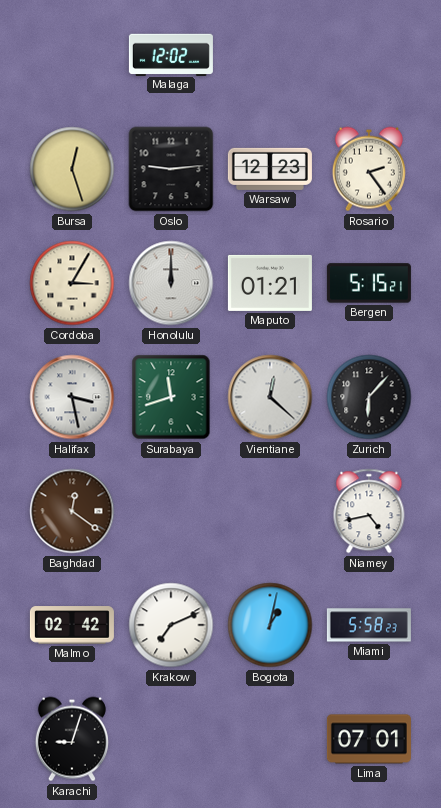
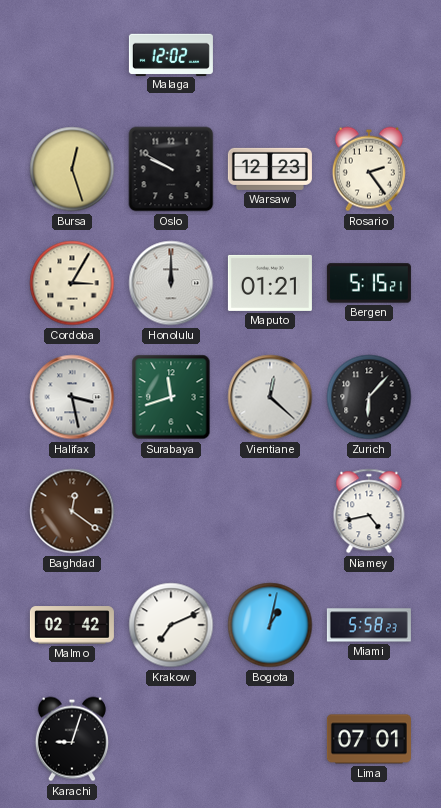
Oslo: 9:14 -> 9:50
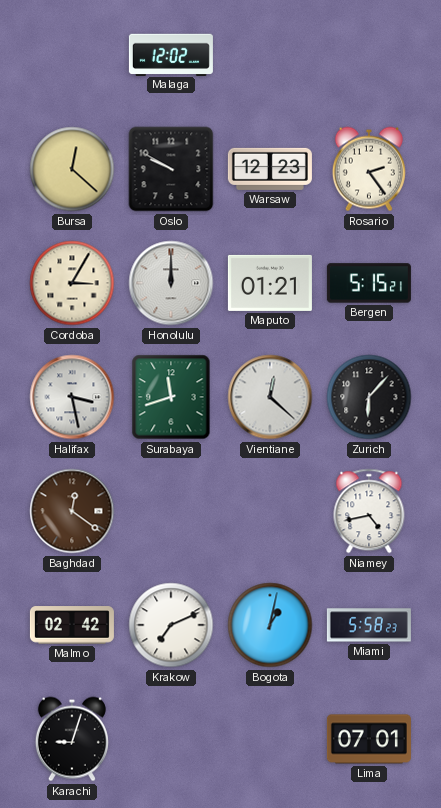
Bursa: 12:27 -> 12:22
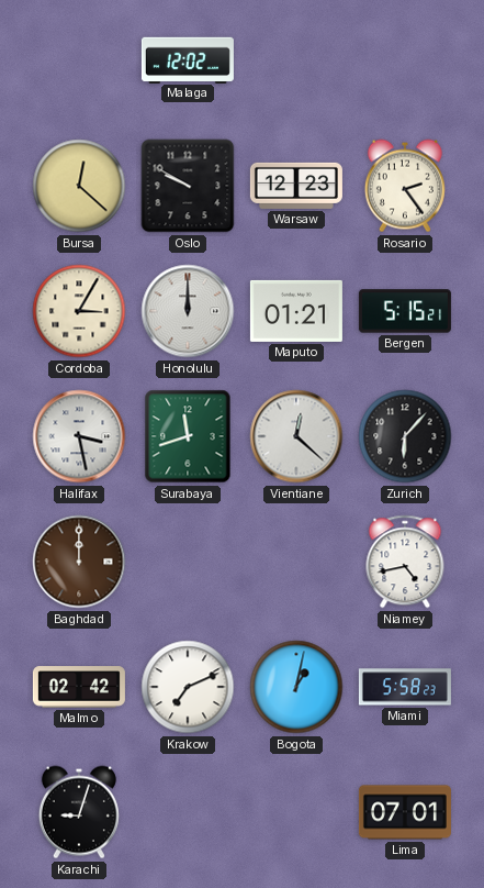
Baghdad: 12:21 -> 12:00
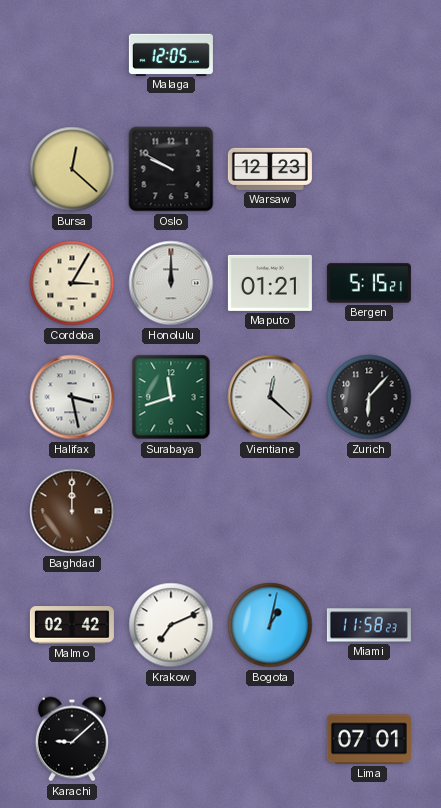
Malaga: 12:02 -> 12:05
Rosario: 2:24 -> none
Niamey: 4:43 -> none
Miami: 5:58 -> 11:58
Karachi: 9:03 -> 9:08
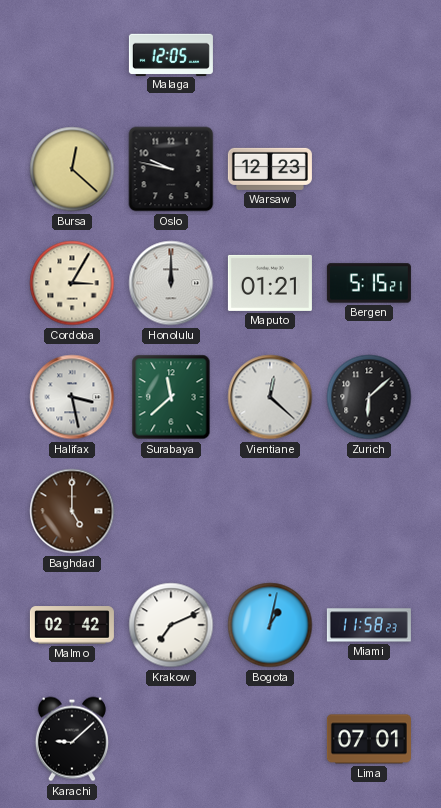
Oslo: 9:50 -> 9:47
Surabaya: 11:42 -> 11:38
Zurich: 6:07 -> 6:08
Baghdad: 12:00 -> 5:00
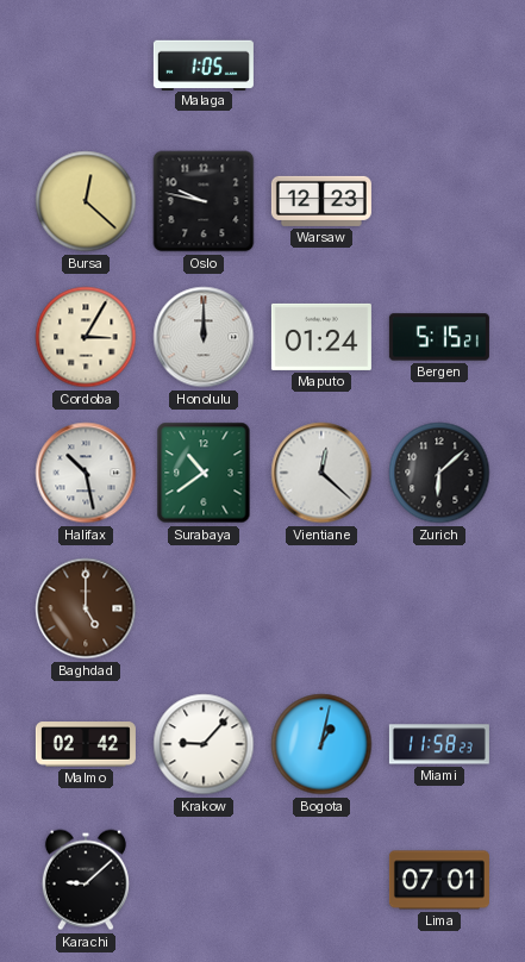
Malaga: 12:05 -> 1:05
Maputo: 01:21 -> 01:24
Halifax: 3:28 -> 10:28
Surabaya: 11:38 -> 10:39
Krakow: 7:11 -> 9:07
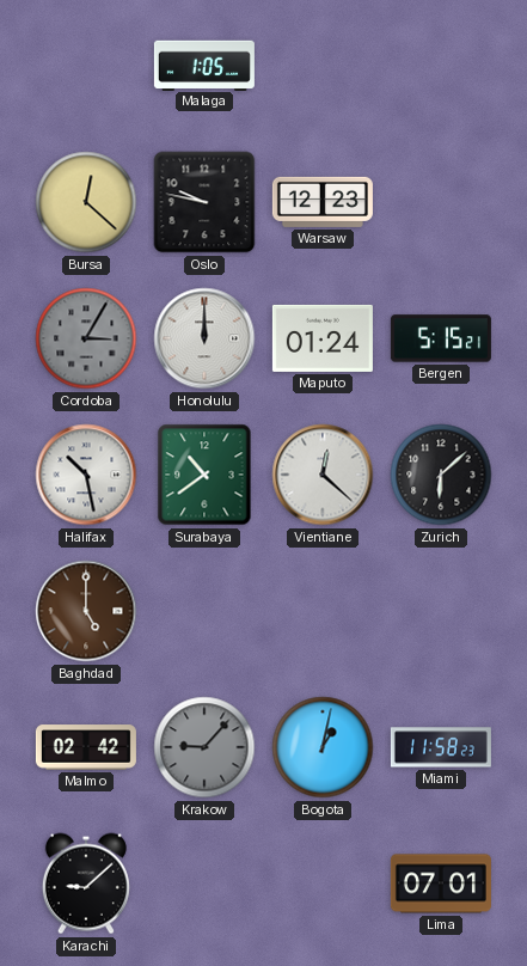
Cordoba dial: cream -> grey
Krakow dial: white -> grey
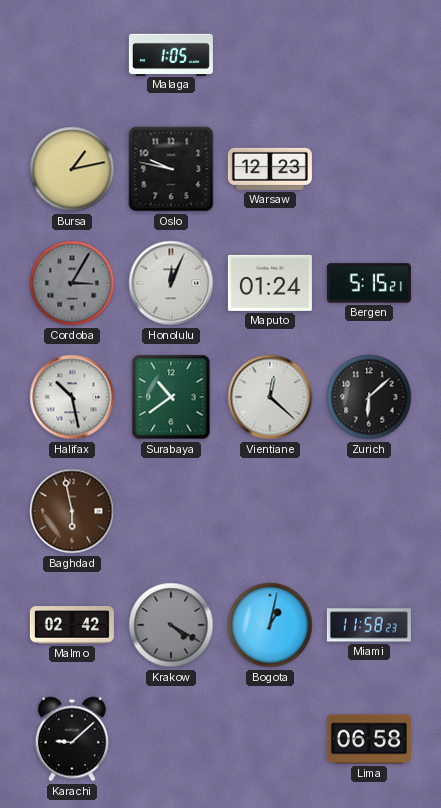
Bursa: 12:22 -> 1:13
Honolulu: 12:00 -> 12:04
Baghdad: 5:00 -> 5:58
Krakow: 9:07 -> 4:20
Lima: 07:01 -> 06:58
